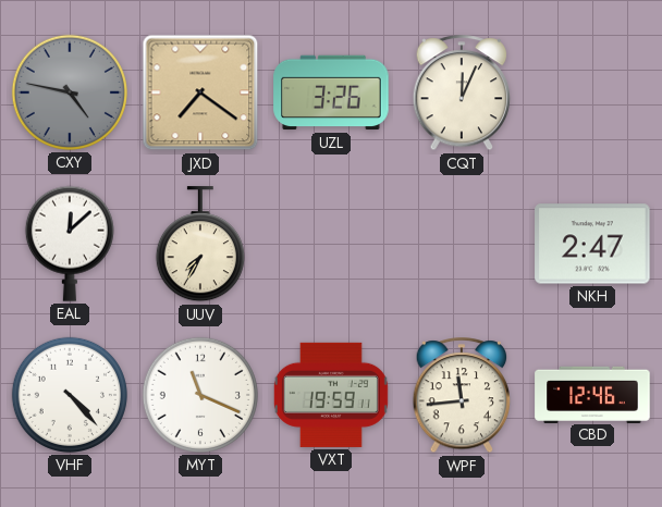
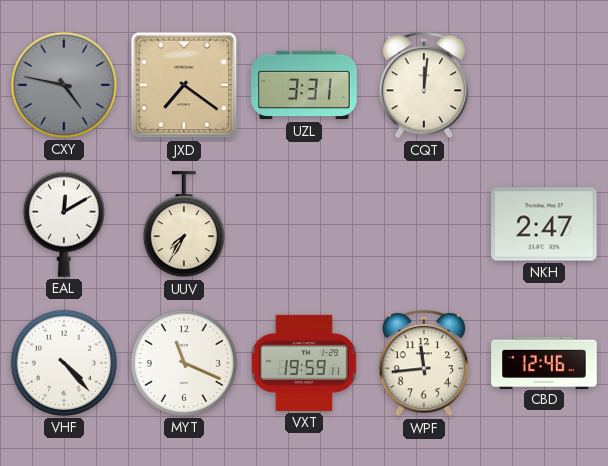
UZL: 3:26 -> 3:31
CQT: 12:04 -> 12:01
EAL: 12:08 -> 12:10
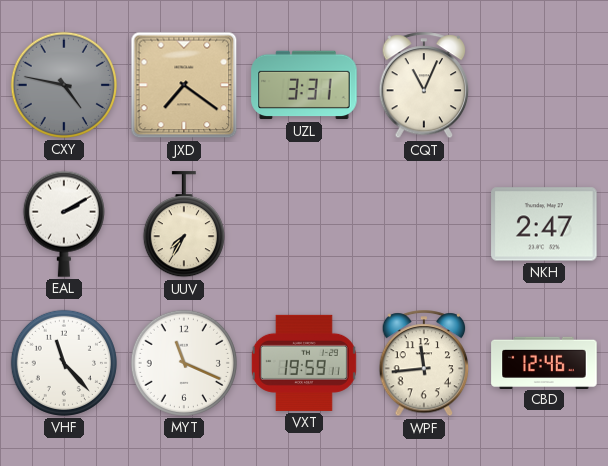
CQT: 12:01 -> 11:04
EAL: 12:10 -> 2:10
VHF: 4:23 -> 11:23
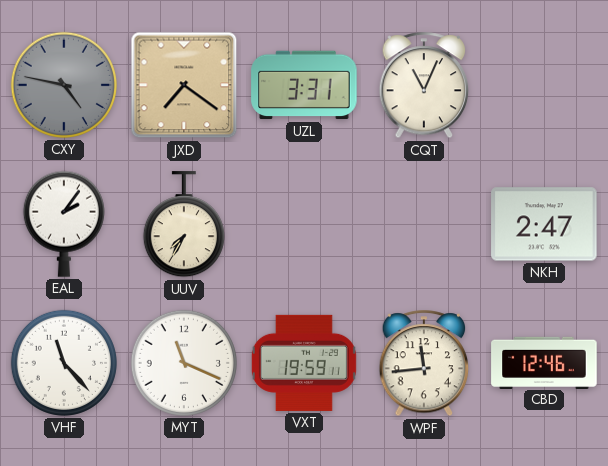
EAL: 2:10 -> 2:06
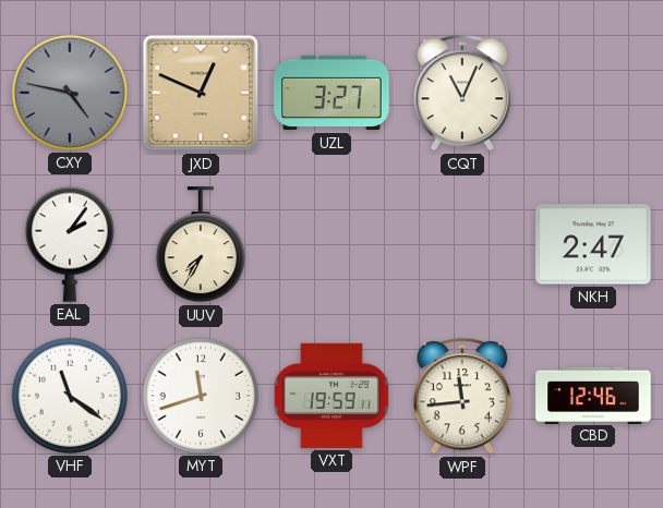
JXD: 7:21 -> 12:49
UZL: 3:31 -> 3:27
VHF: 11:23 -> 11:21
MYT: 11:19 -> 11:42
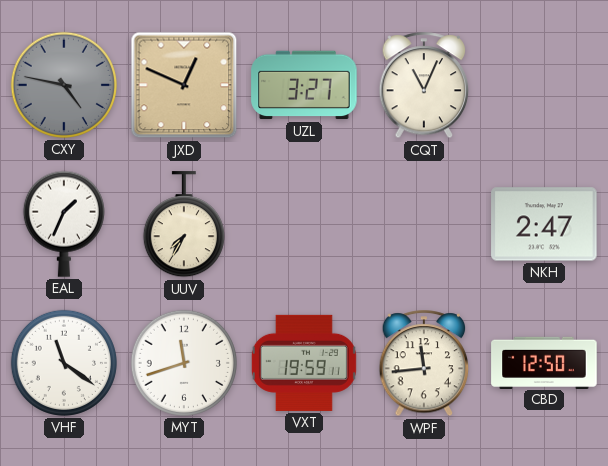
EAL: 2:06 -> 1:34
CBD: 12:46 -> 12:50
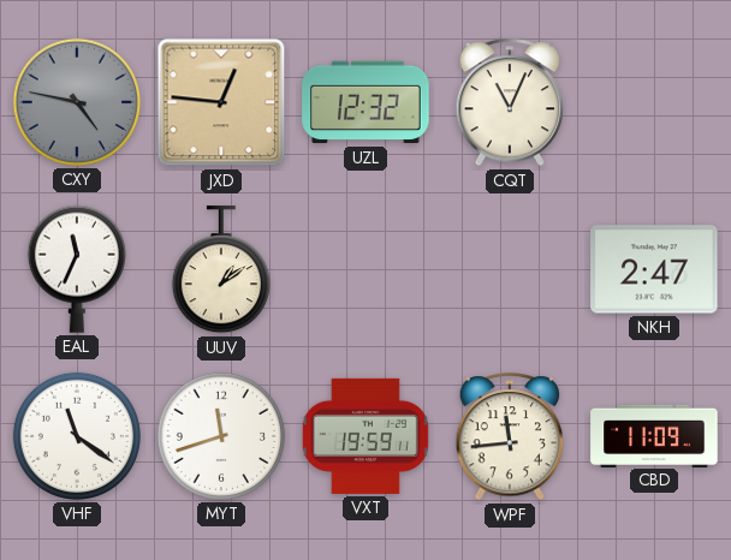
JXD: 12:49 -> 12:46
UZL: 3:27 -> 12:32
EAL: 1:34 -> 11:34
UUV: 7:35 -> 1:09
CBD: 12:50 -> 11:09
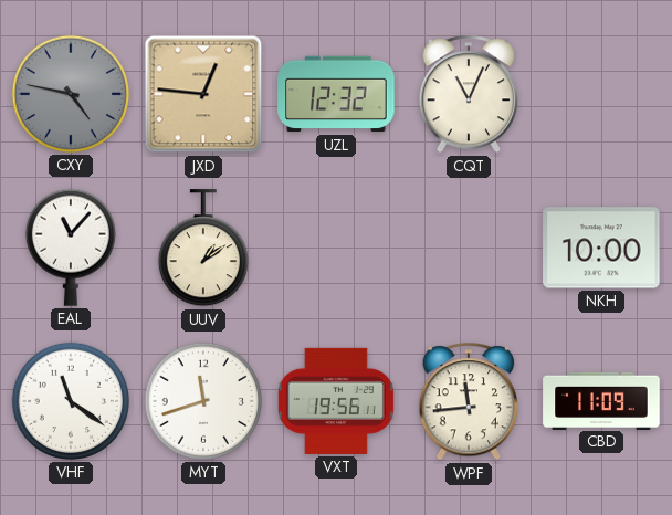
EAL: 11:34 -> 11:07
NKH: 2:47 -> 10:00
VXT: 19:59 -> 19:56
